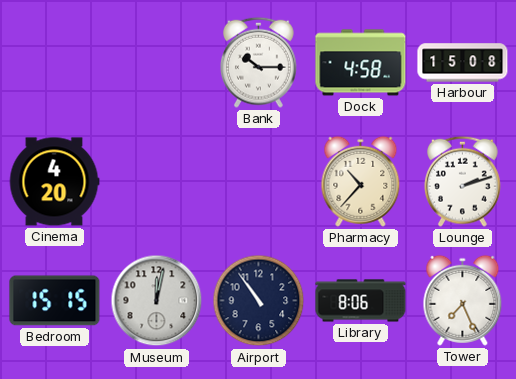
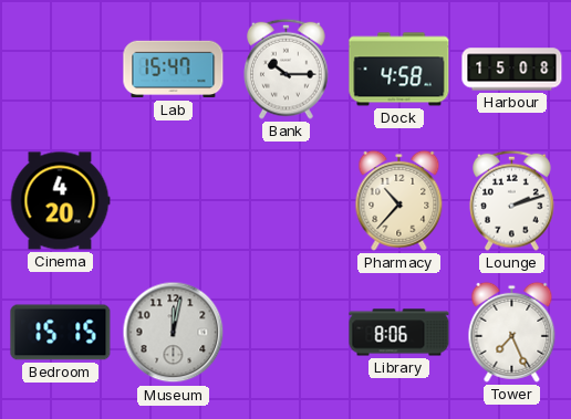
Lab: none -> 15:47
Airport: 10:54 -> none
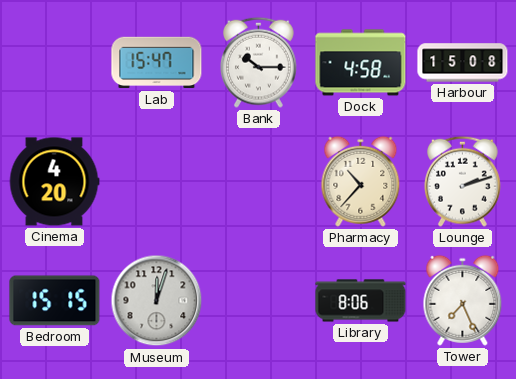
Museum: 12:02 -> 12:03
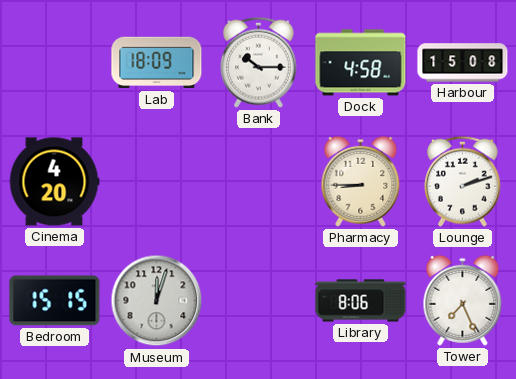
Lab: 15:47 -> 18:09
Pharmacy: 10:37 -> 8:45
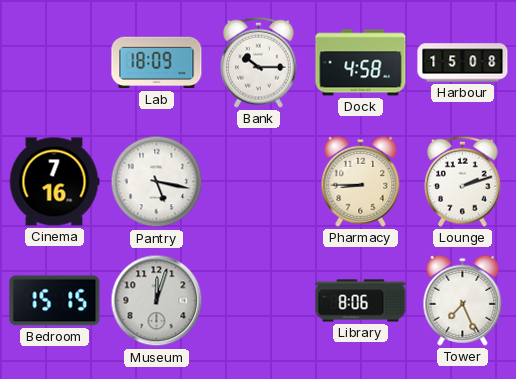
Cinema: 4:20 -> 7:16
Pantry: none -> 5:17
